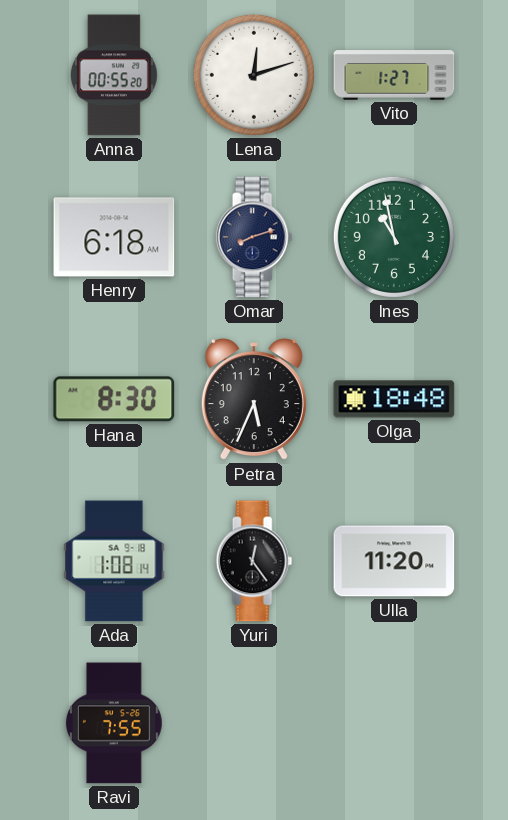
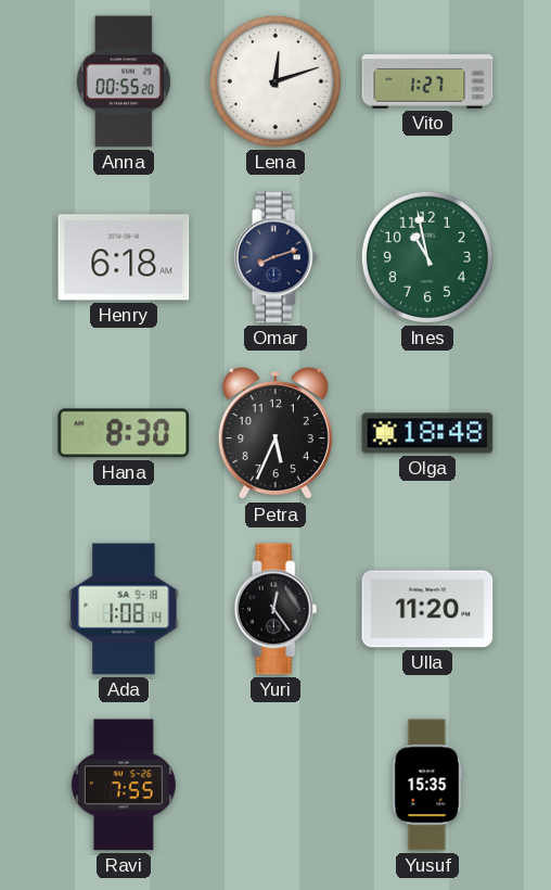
Yusuf: none -> 15:35
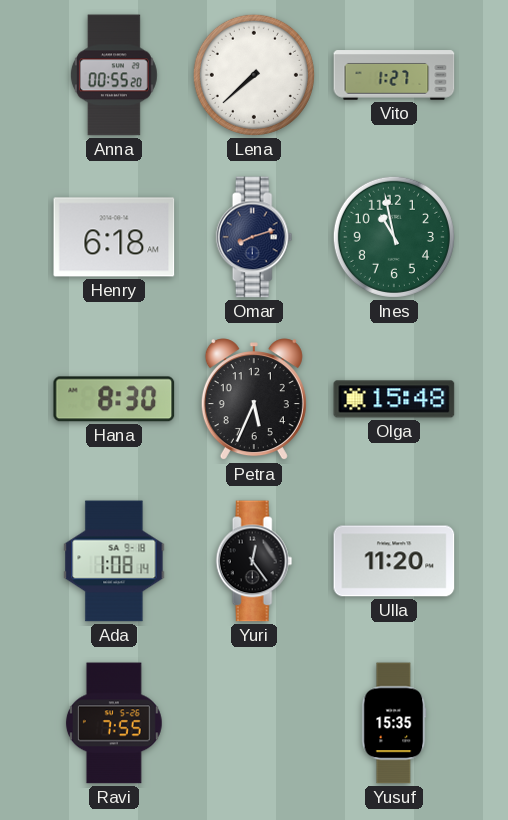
Lena: 12:12 -> 7:38
Olga: 18:48 -> 15:48
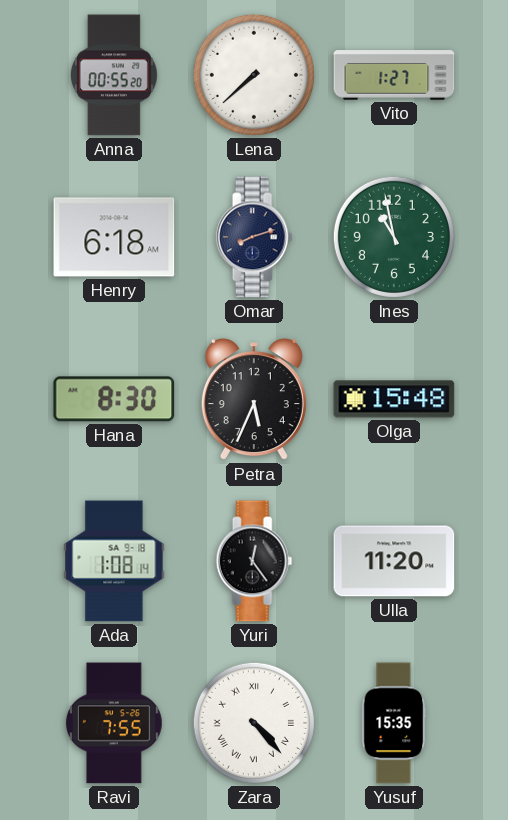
Zara: none -> 4:23
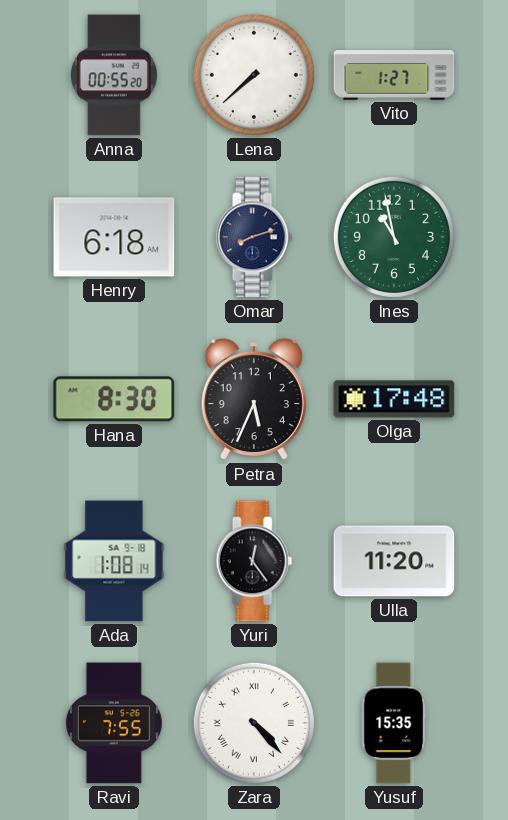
Olga: 15:48 -> 17:48
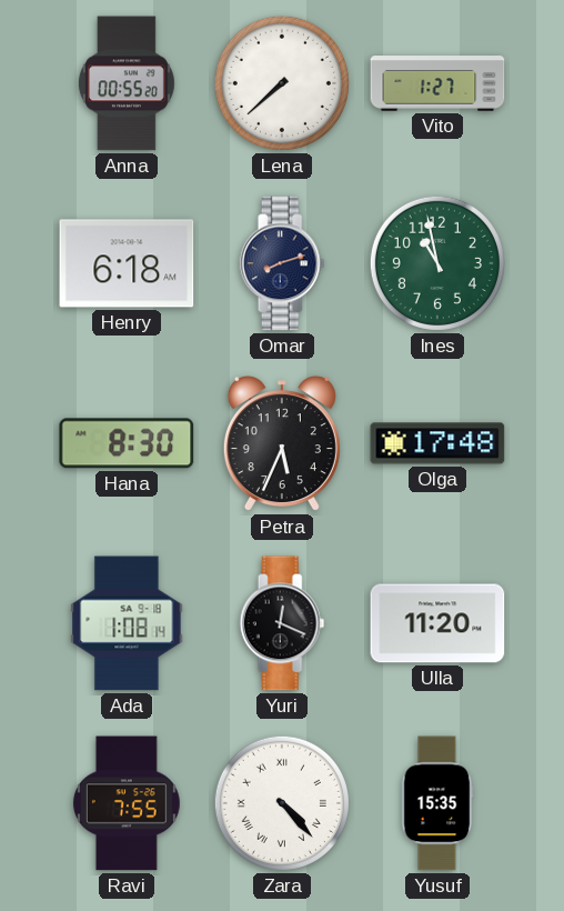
Yuri: 12:24 -> 12:19
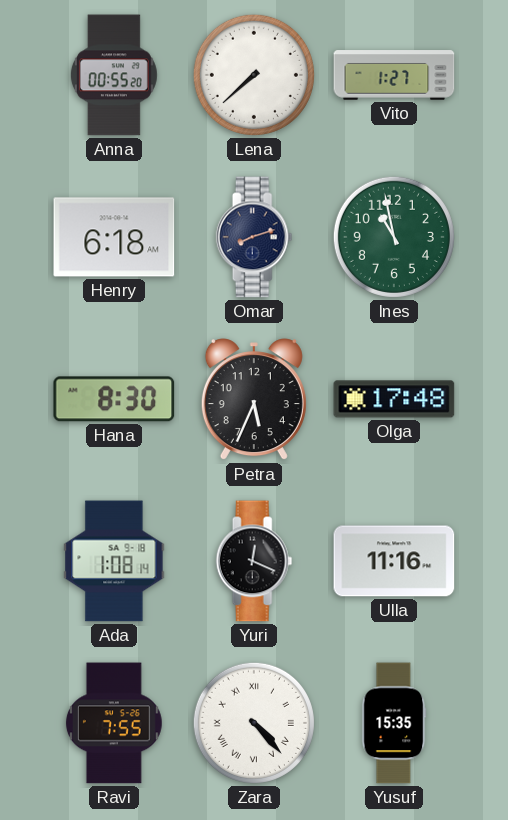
Ulla: 11:20 -> 11:16
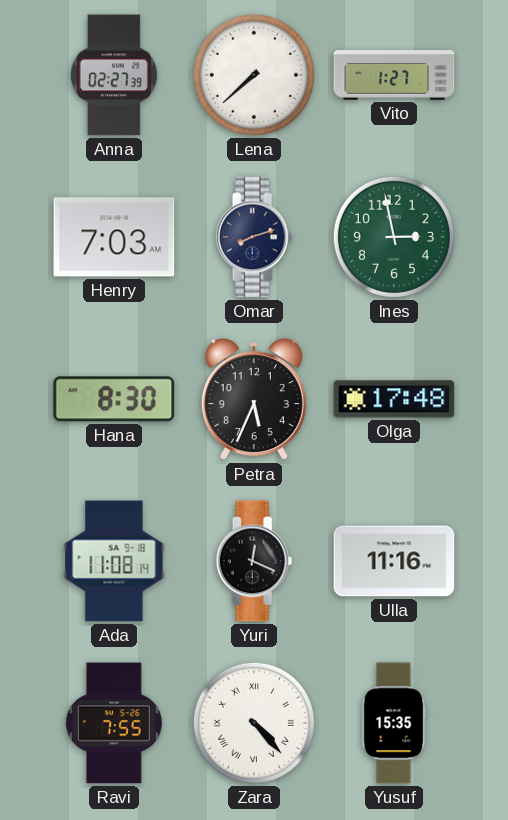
Anna: 00:55 -> 02:27
Henry: 6:18 -> 7:03
Ines: 10:58 -> 2:58
Ada: 1:08 -> 11:08
